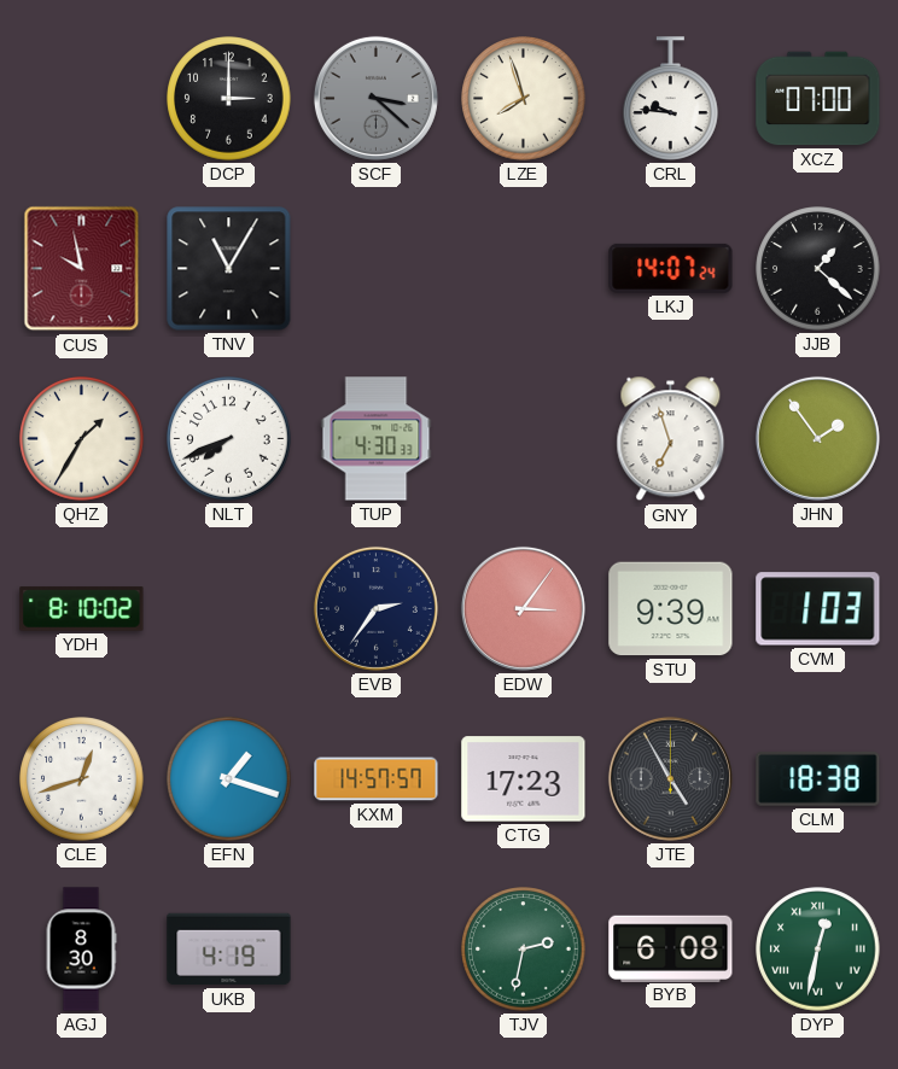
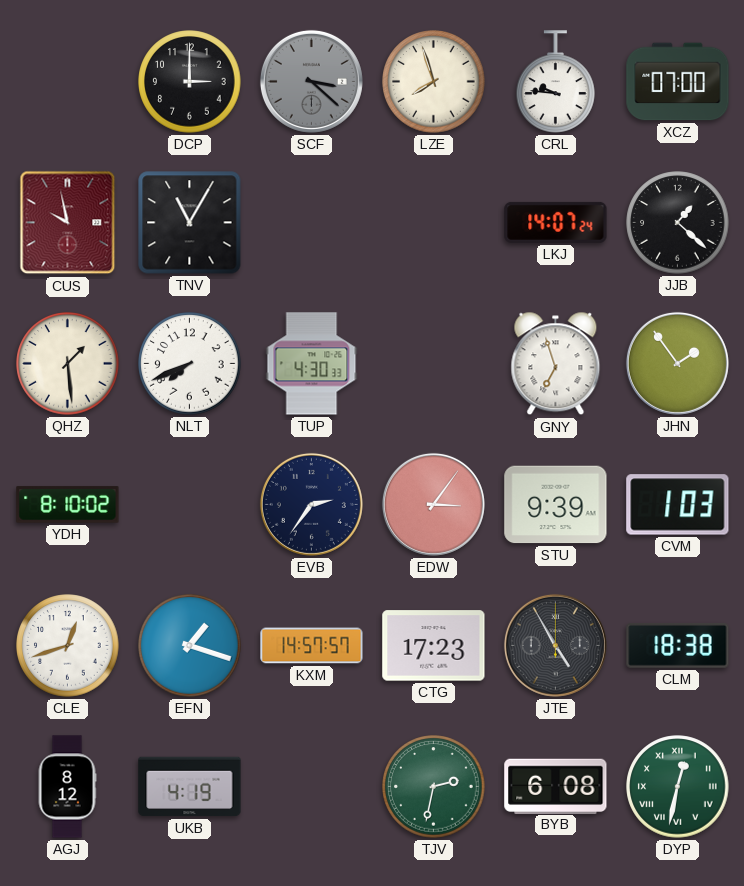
QHZ: 1:35 -> 1:29
AGJ: 8:30 -> 8:12
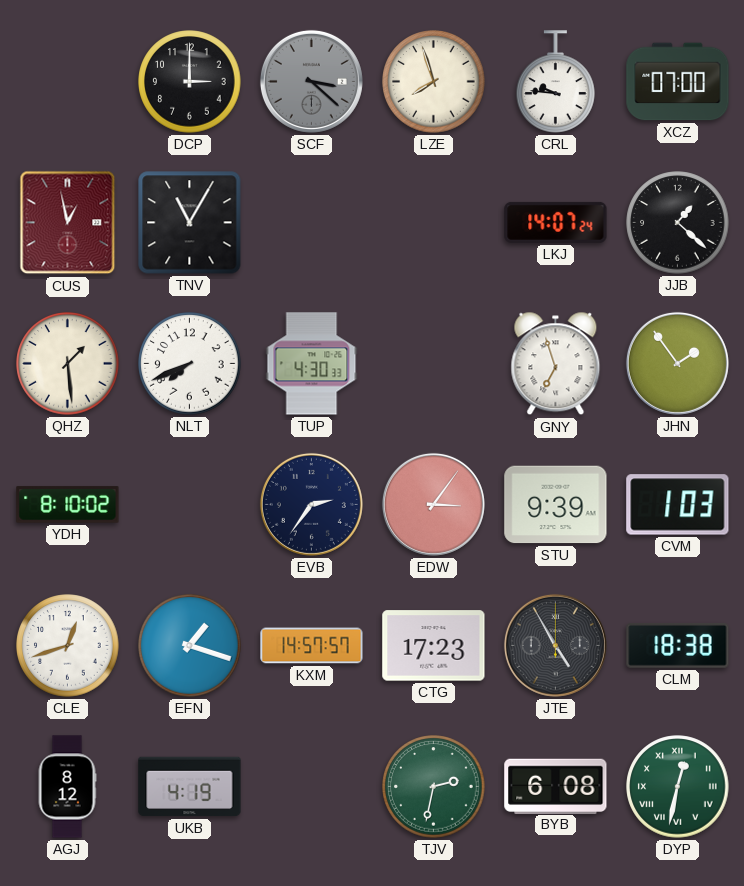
CUS: 9:58 -> 12:58
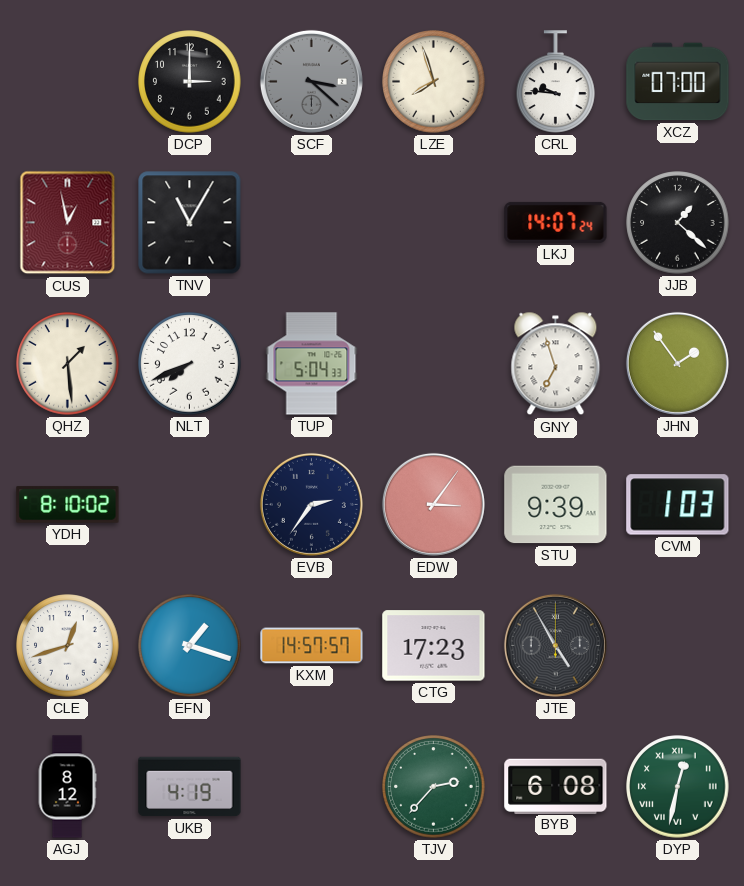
TUP: 4:30 -> 5:04
CLM: 18:38 -> none
TJV: 2:32 -> 2:37
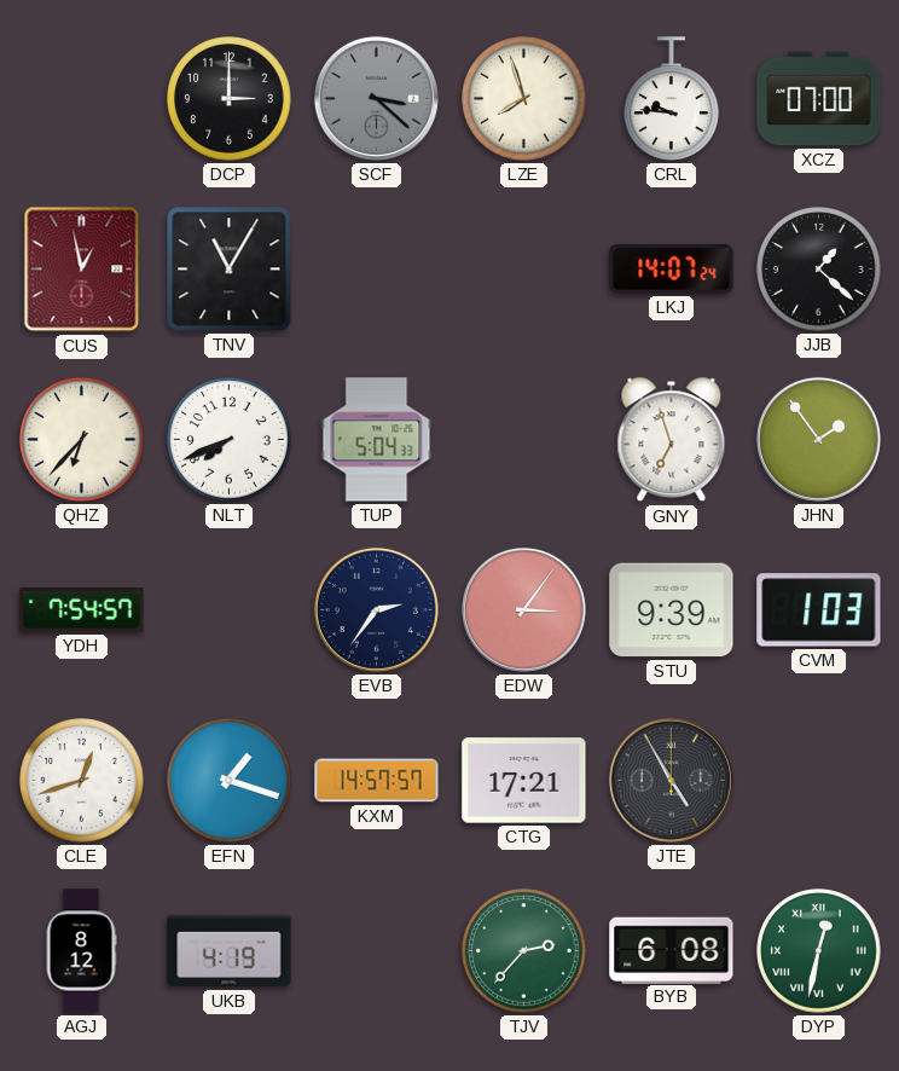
QHZ: 1:29 -> 6:37
YDH: 8:10 -> 7:54
CTG: 17:23 -> 17:21
